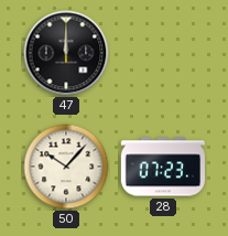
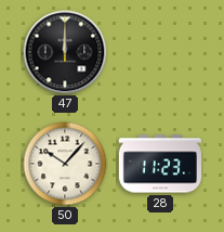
28: 07:23 -> 11:23
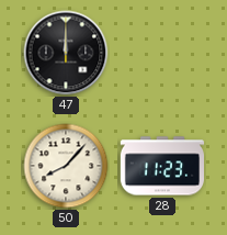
50: 10:07 -> 8:07
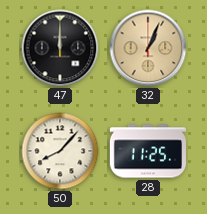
32: none -> 1:04
28: 11:23 -> 11:25
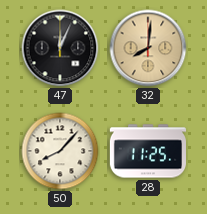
47: 12:00 -> 12:04
32: 1:04 -> 8:01
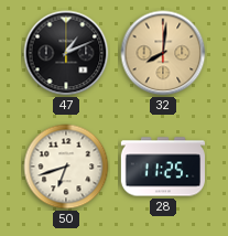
47: 12:04 -> 1:11
50: 8:07 -> 6:42
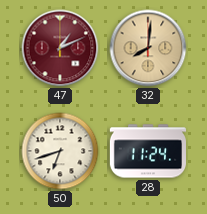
47 dial: black -> burgundy
28: 11:25 -> 11:24
